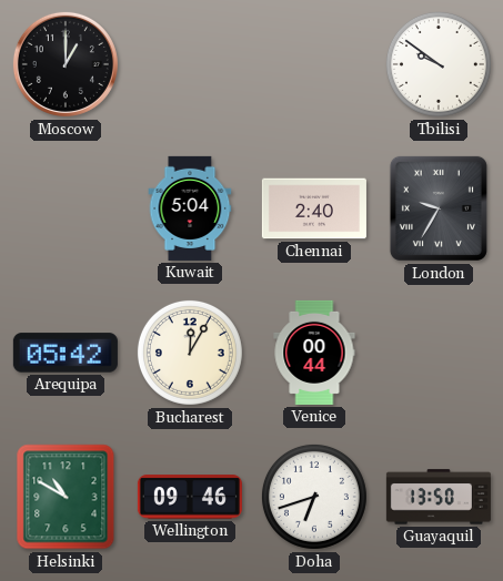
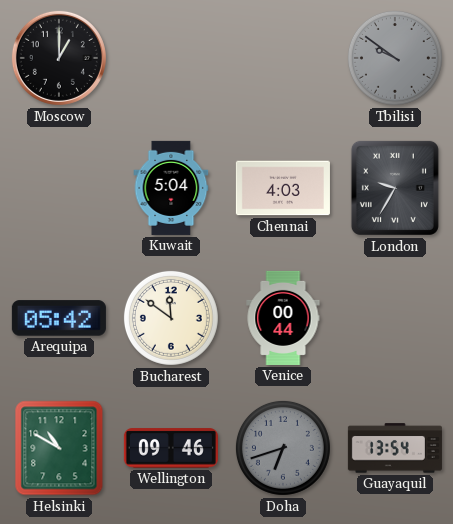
Tbilisi dial: white -> grey
Chennai: 2:40 -> 4:03
Bucharest: 12:05 -> 11:51
Doha dial: white -> grey
Guayaquil: 13:50 -> 13:54
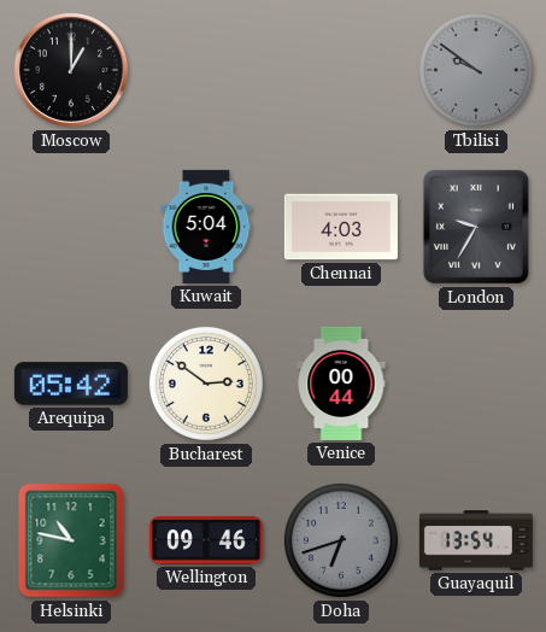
Bucharest: 11:51 -> 2:51
Helsinki: 10:50 -> 10:47
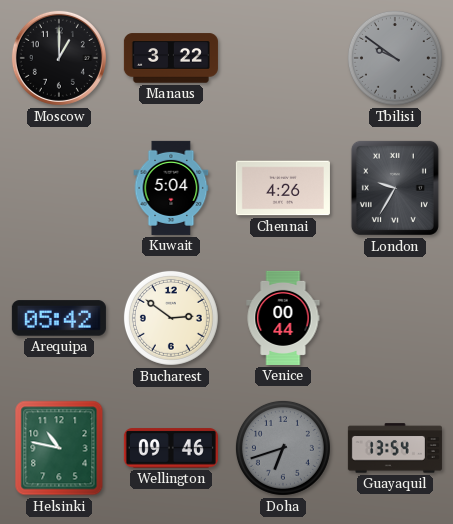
Manaus: none -> 3:22
Chennai: 4:03 -> 4:26
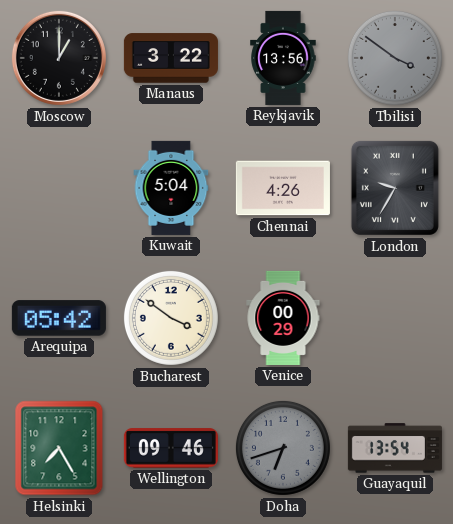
Reykjavik: none -> 13:56
Tbilisi: 9:51 -> 3:51
Bucharest: 2:51 -> 3:51
Venice: 00:44 -> 00:29
Helsinki: 10:47 -> 7:25
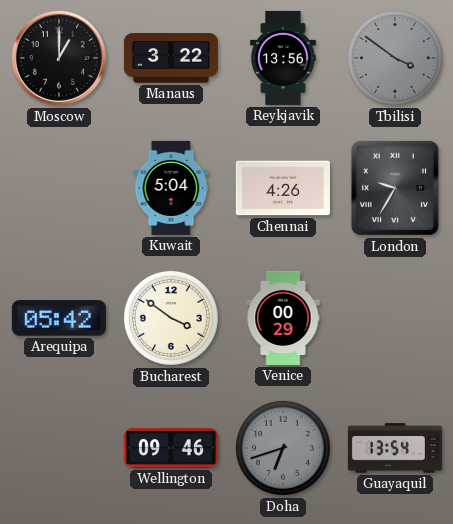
Helsinki: 7:25 -> none
